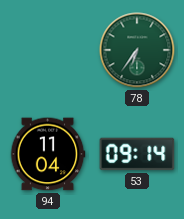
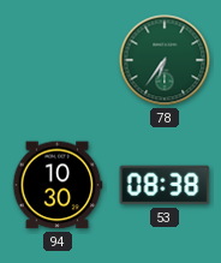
94: 11:04 -> 10:30
53: 09:14 -> 08:38
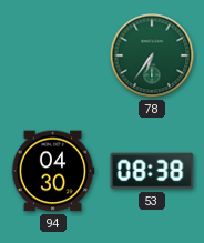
94: 10:30 -> 04:30
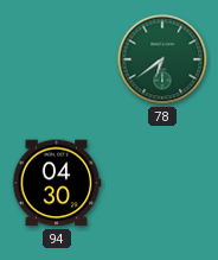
78: 6:36 -> 6:39
53: 08:38 -> none
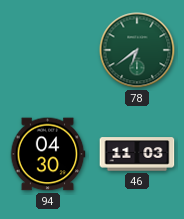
46: none -> 11:03
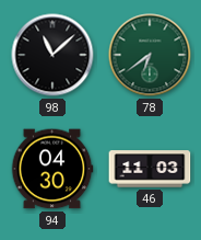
98: none -> 11:08
